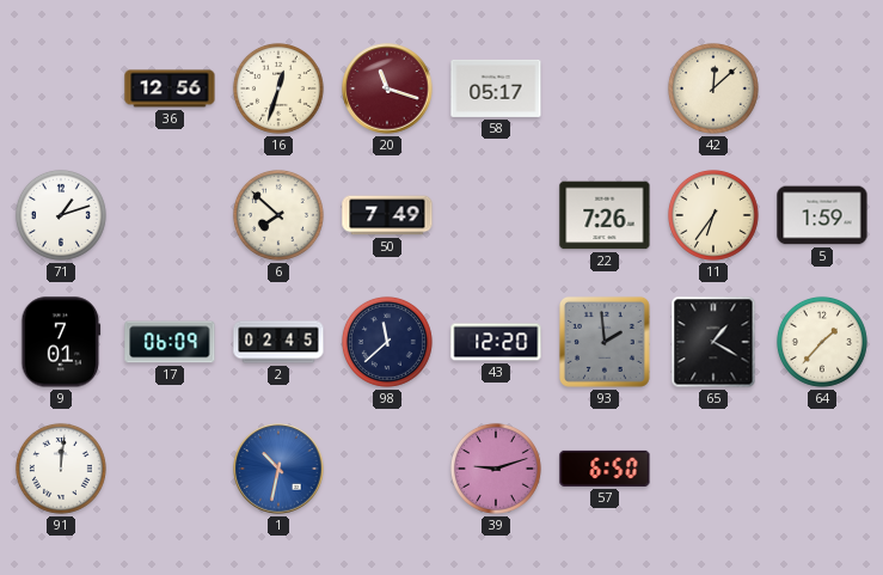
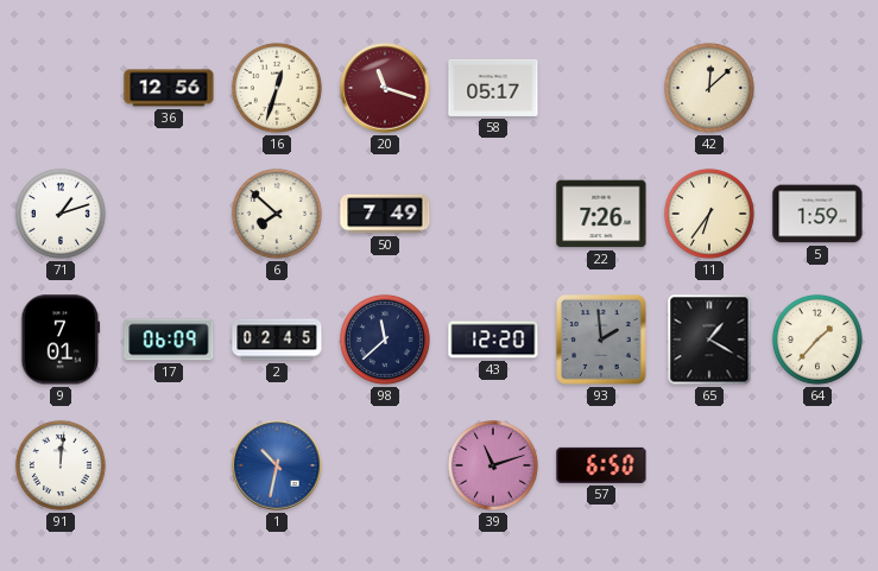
39: 9:12 -> 11:12
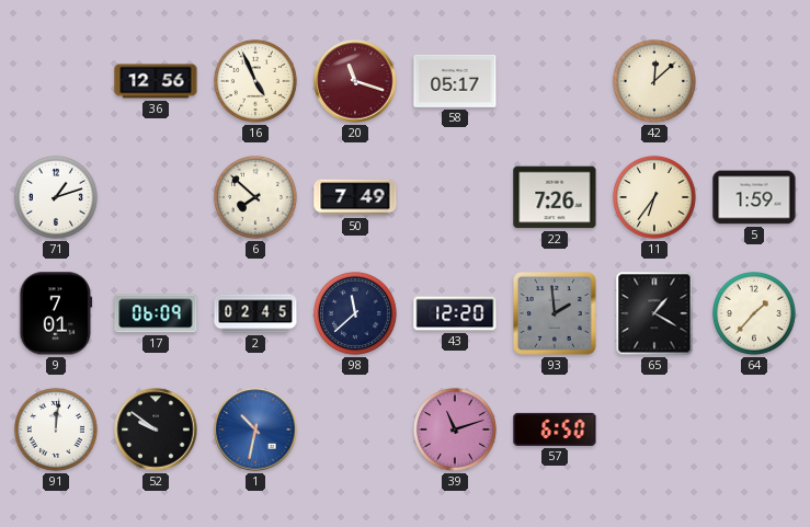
16: 12:33 -> 4:56
52: none -> 9:51
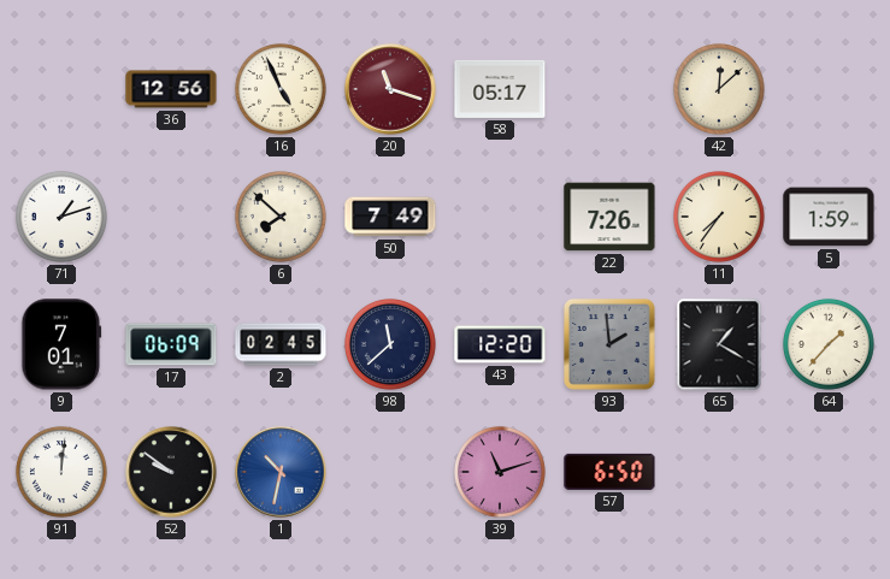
11: 6:36 -> 7:36
